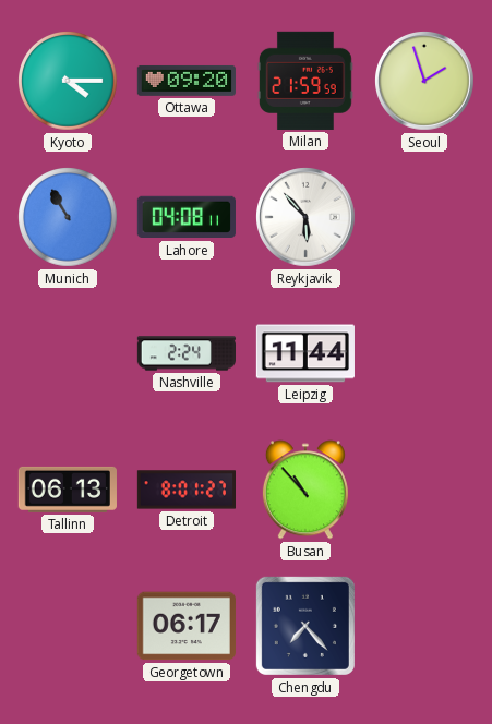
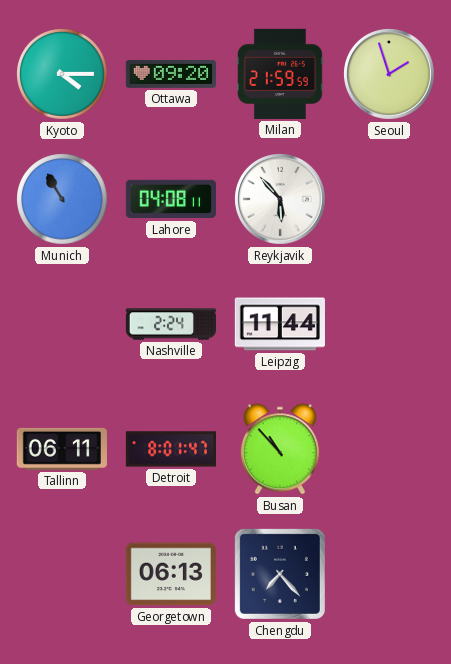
Tallinn: 06:13 -> 06:11
Detroit: 8:01:27 -> 8:01:47
Georgetown: 06:17 -> 06:13
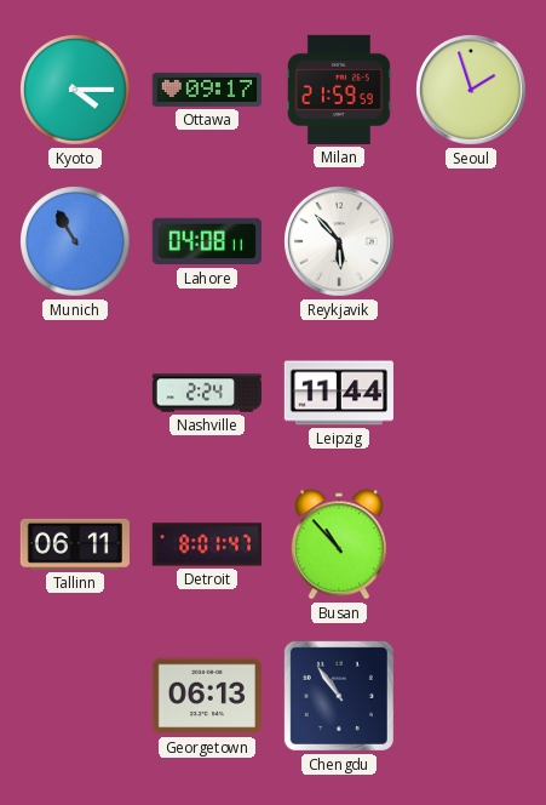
Ottawa: 09:20 -> 09:17
Chengdu: 7:23 -> 10:54
